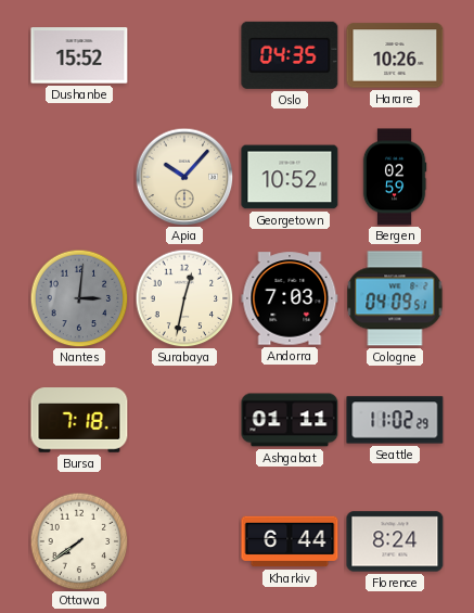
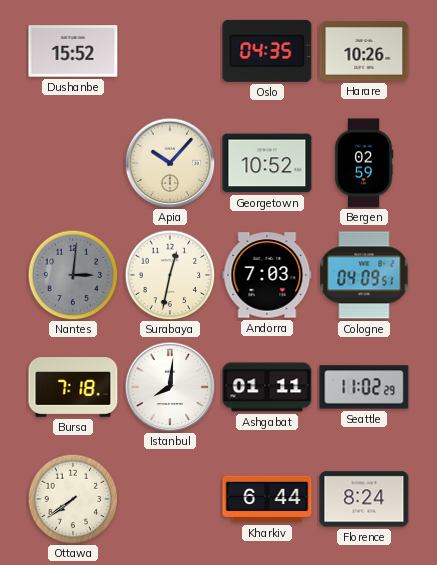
Istanbul: none -> 8:01
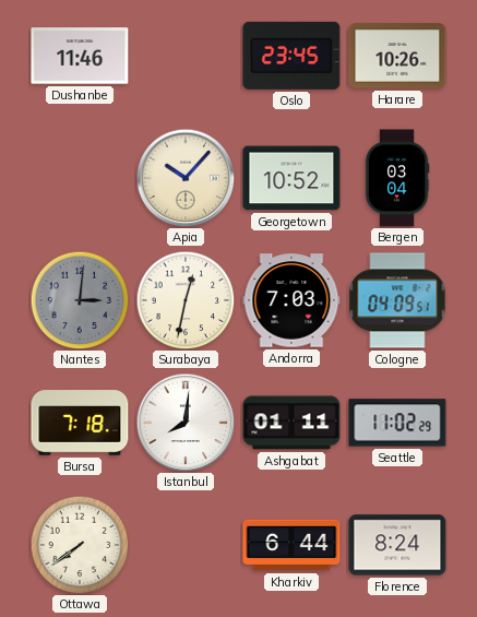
Dushanbe: 15:52 -> 11:46
Oslo: 04:35 -> 23:45
Bergen: 02:59 -> 03:04
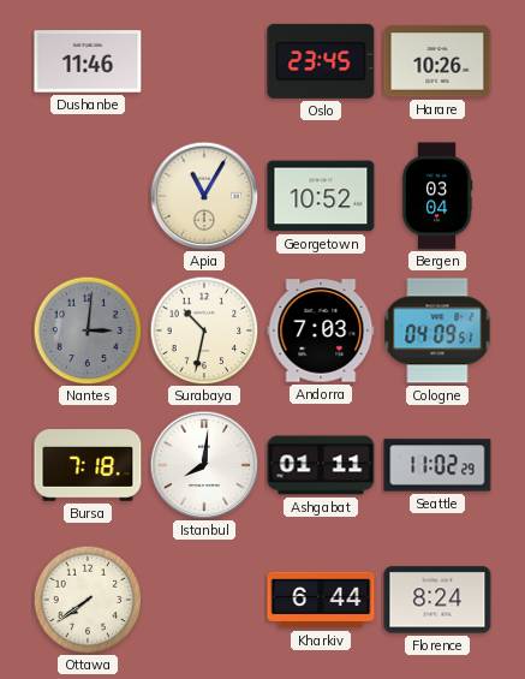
Apia: 10:07 -> 11:05
Surabaya: 12:32 -> 10:32
